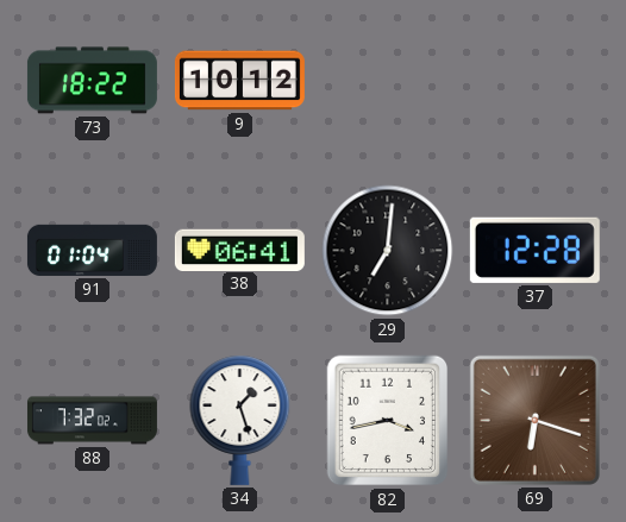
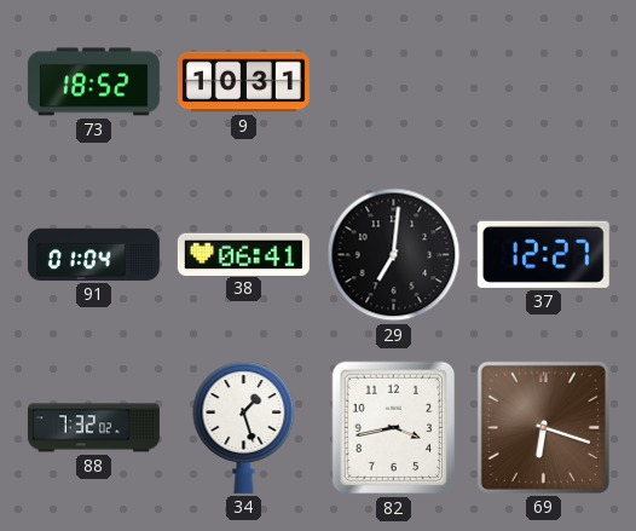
73: 18:22 -> 18:52
9: 10:12 -> 10:31
37: 12:28 -> 12:27
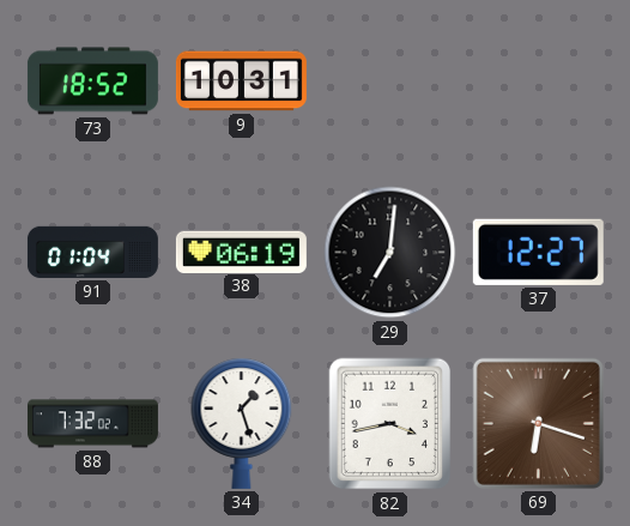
38: 06:41 -> 06:19
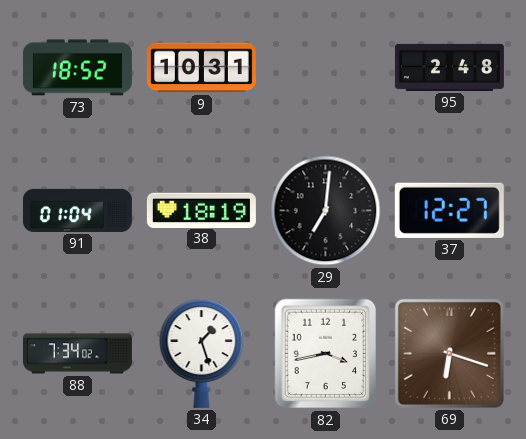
95: none -> 2:48
38: 06:19 -> 18:19
88: 7:32 -> 7:34
